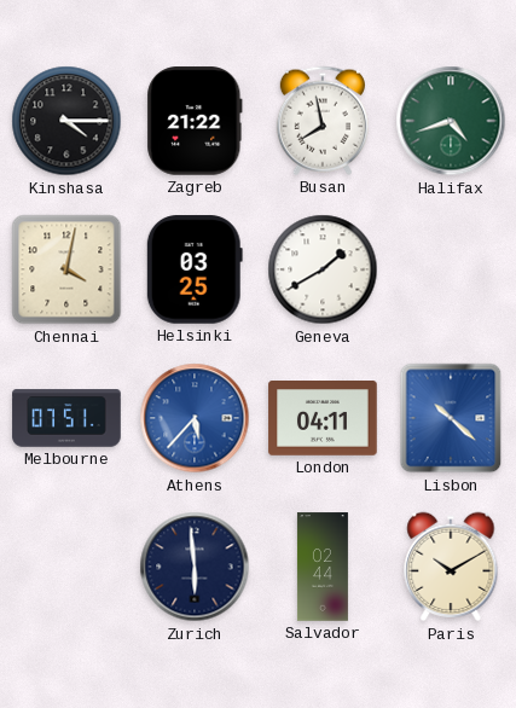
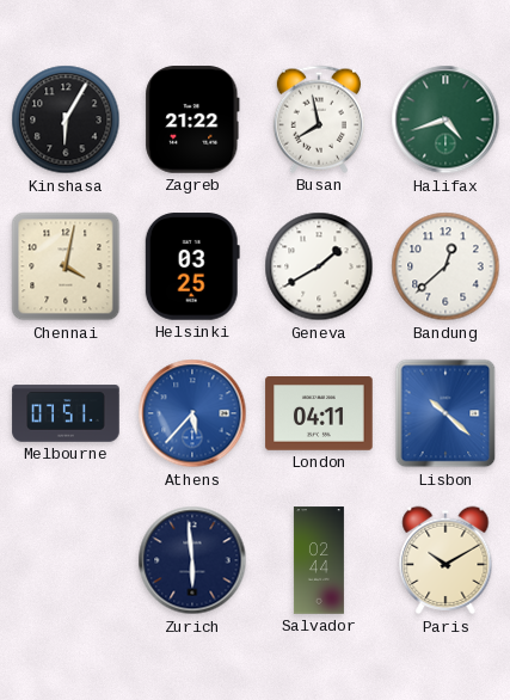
Kinshasa: 4:15 -> 6:05
Bandung: none -> 12:38
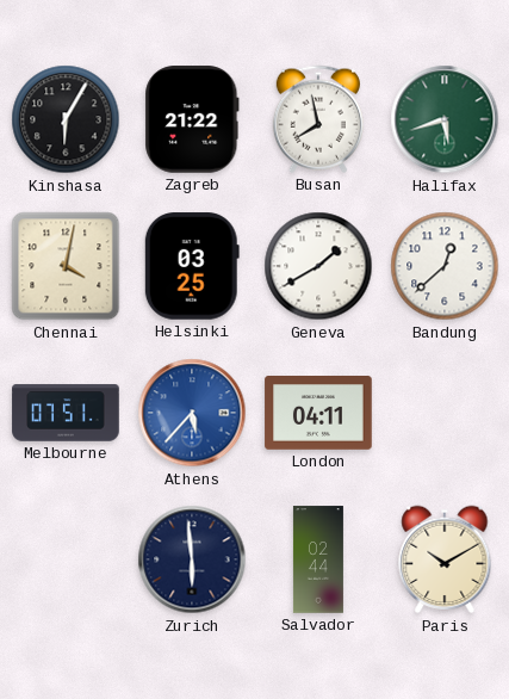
Halifax: 4:42 -> 5:42
Lisbon: 10:22 -> none
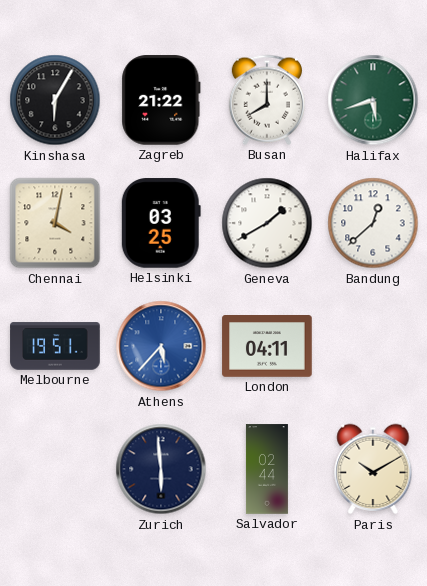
Busan: 7:58 -> 8:00
Melbourne: 07:51 -> 19:51
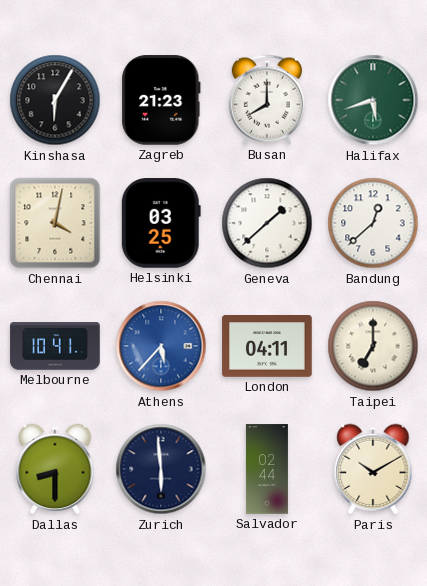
Zagreb: 21:22 -> 21:23
Geneva: 1:40 -> 1:38
Melbourne: 19:51 -> 10:41
Taipei: none -> 7:00
Dallas: none -> 8:30
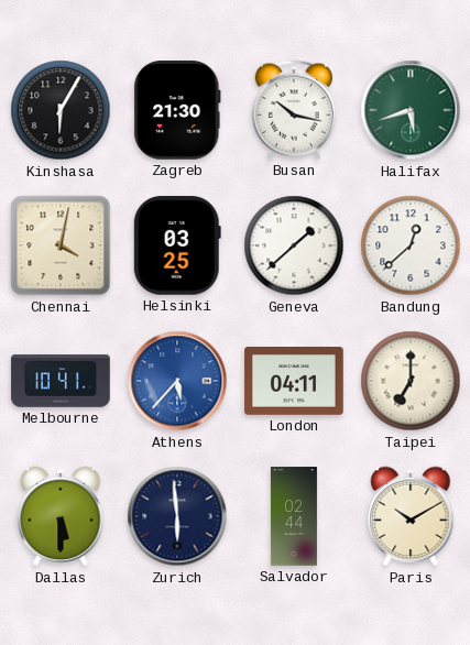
Zagreb: 21:23 -> 21:30
Busan: 8:00 -> 10:17
Dallas: 8:30 -> 5:30
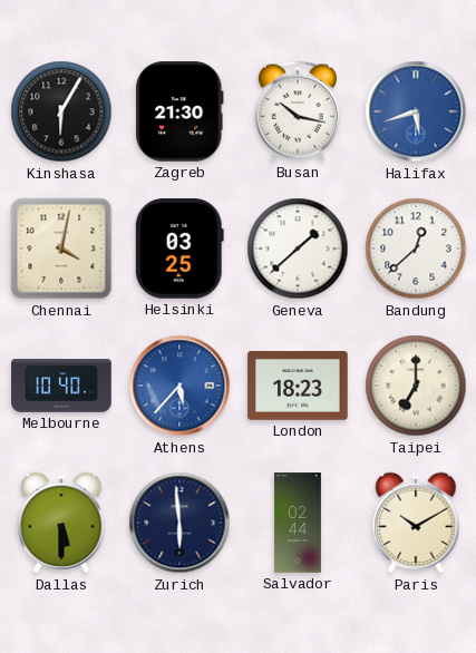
Halifax dial: green -> blue
Melbourne: 10:41 -> 10:40
London: 04:11 -> 18:23
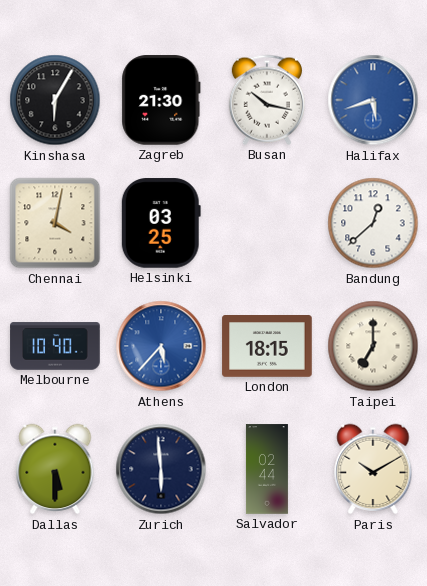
Geneva: 1:38 -> none
London: 18:23 -> 18:15
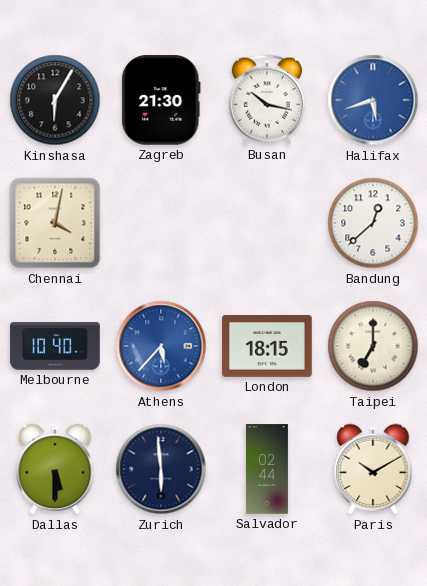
Helsinki: 03:25 -> none
